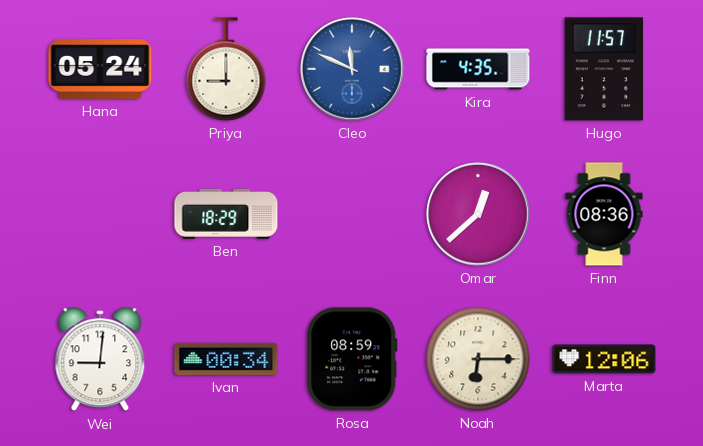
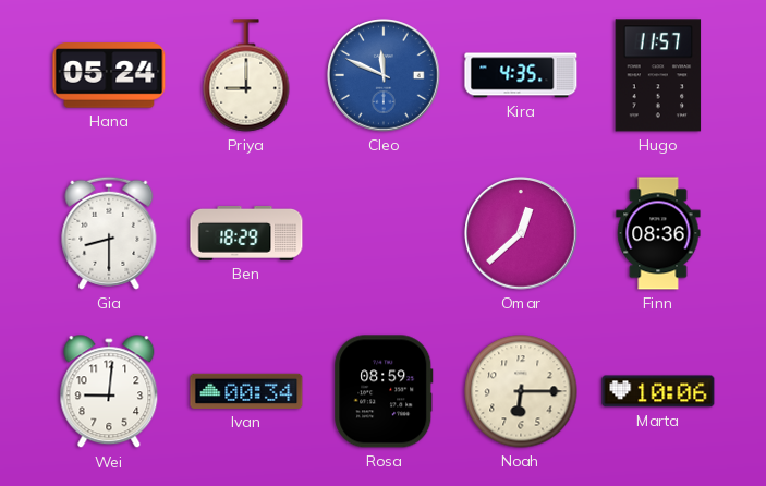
Gia: none -> 8:30
Marta: 12:06 -> 10:06
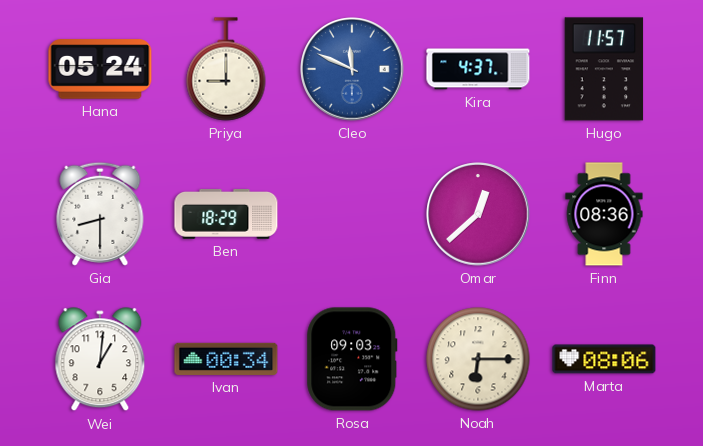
Kira: 4:35 -> 4:37
Wei: 9:01 -> 1:01
Rosa: 08:59 -> 09:03
Marta: 10:06 -> 08:06
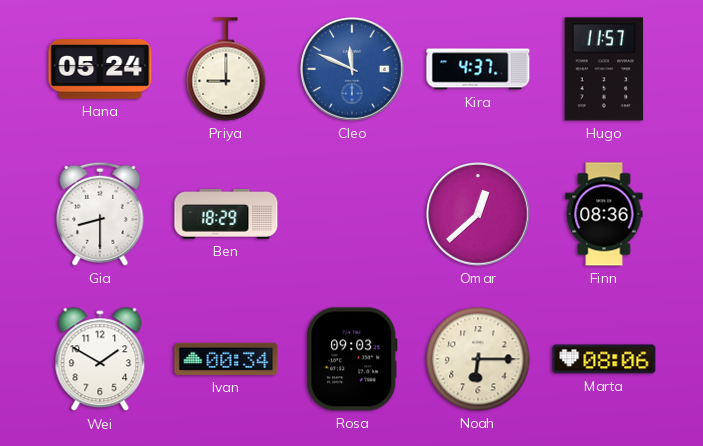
Wei: 1:01 -> 1:50
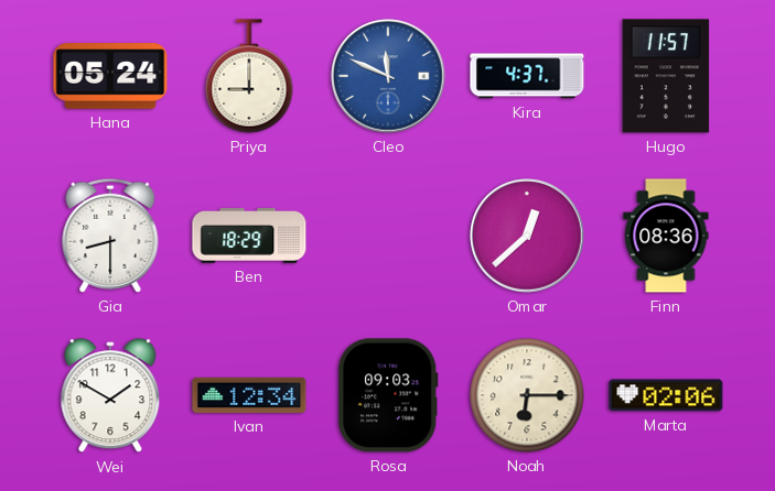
Ivan: 00:34 -> 12:34
Marta: 08:06 -> 02:06
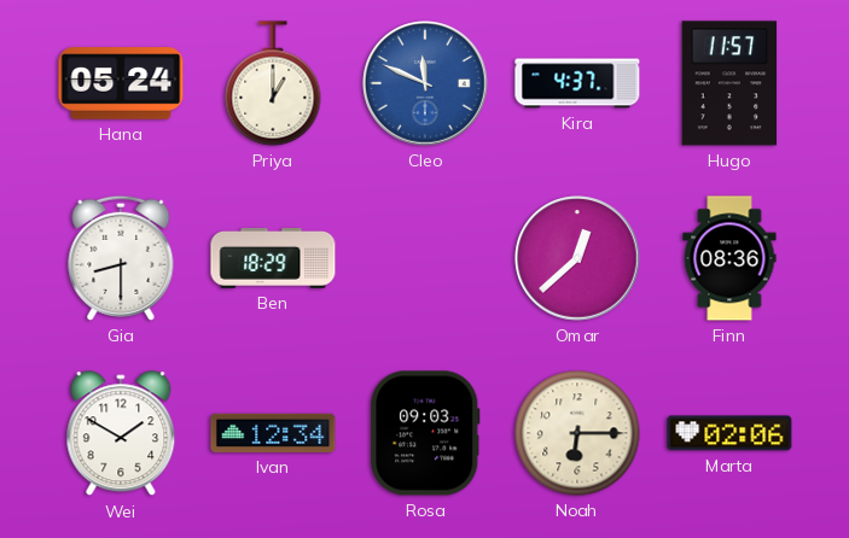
Priya: 9:00 -> 1:00
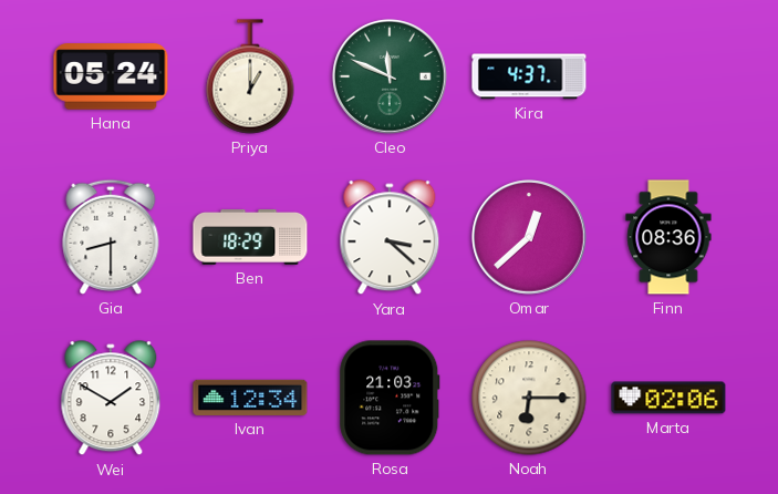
Cleo dial: blue -> green
Hugo: 11:57 -> none
Yara: none -> 3:22
Rosa: 09:03 -> 21:03
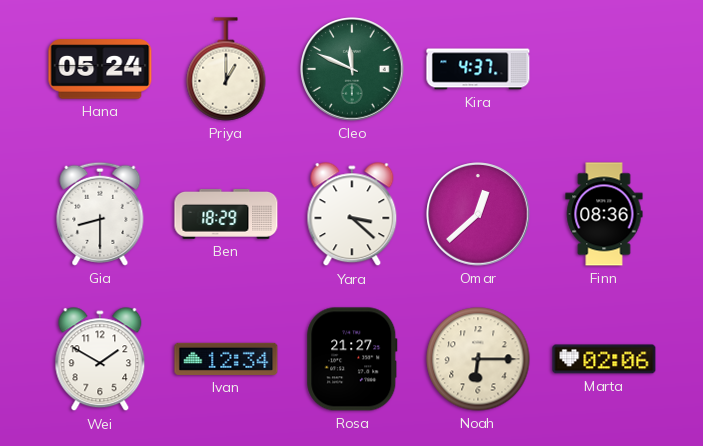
Rosa: 21:03 -> 21:27
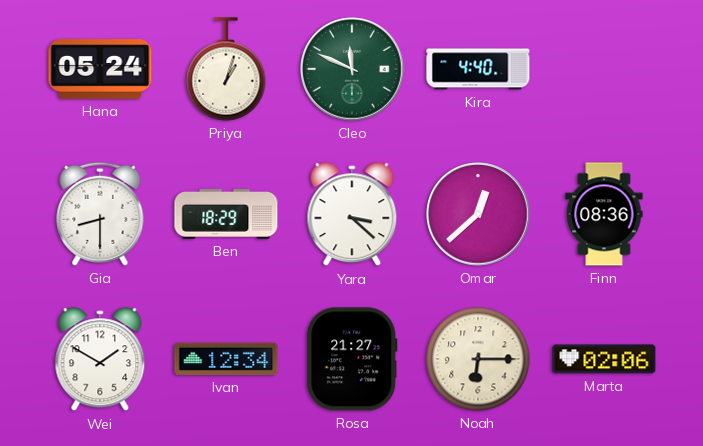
Priya: 1:00 -> 1:03
Kira: 4:37 -> 4:40
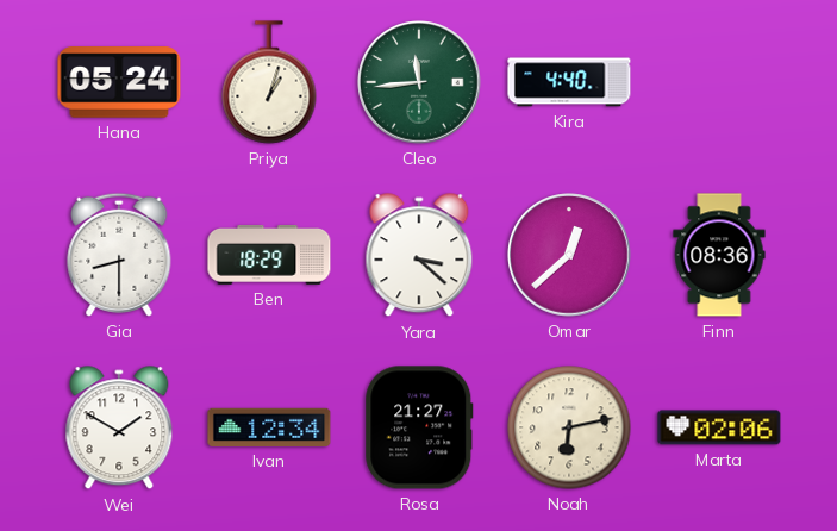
Cleo: 11:49 -> 11:44
Noah: 6:15 -> 6:13
